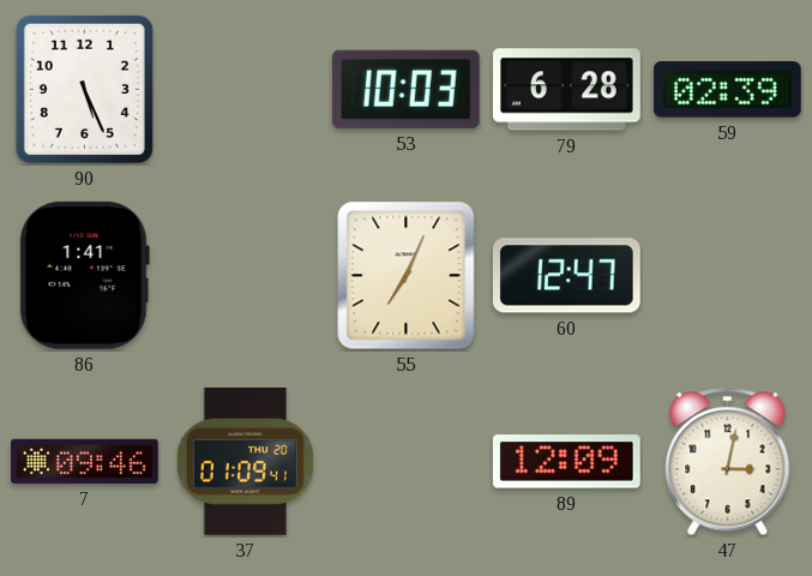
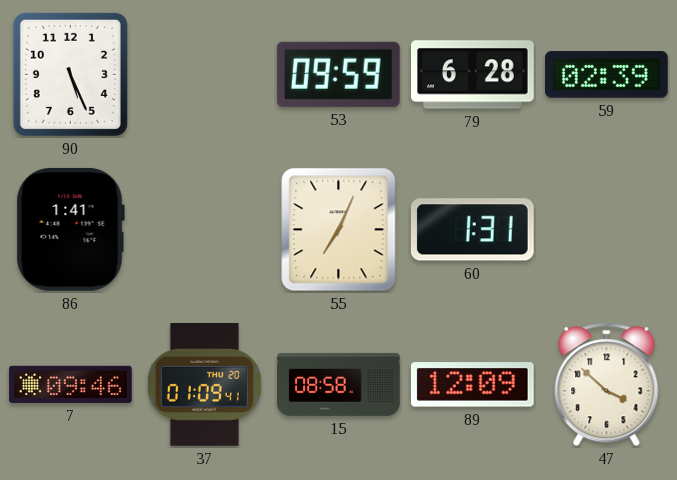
53: 10:03 -> 09:59
60: 12:47 -> 1:31
15: none -> 08:58
47: 3:02 -> 3:52
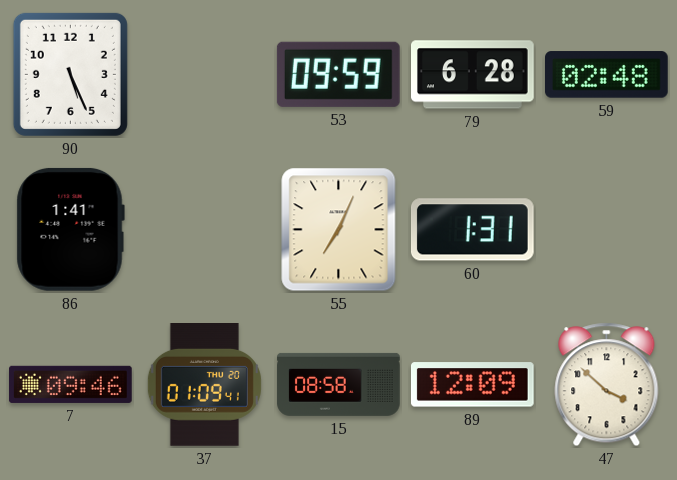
59: 02:39 -> 02:48
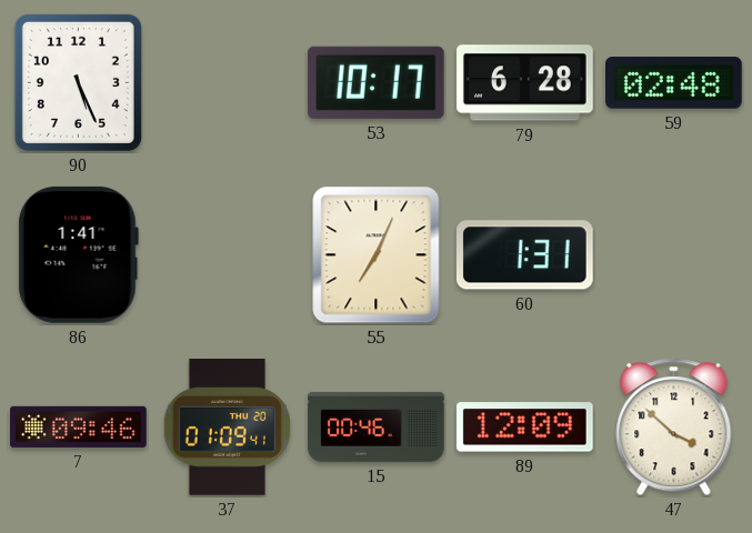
53: 09:59 -> 10:17
15: 08:58 -> 00:46
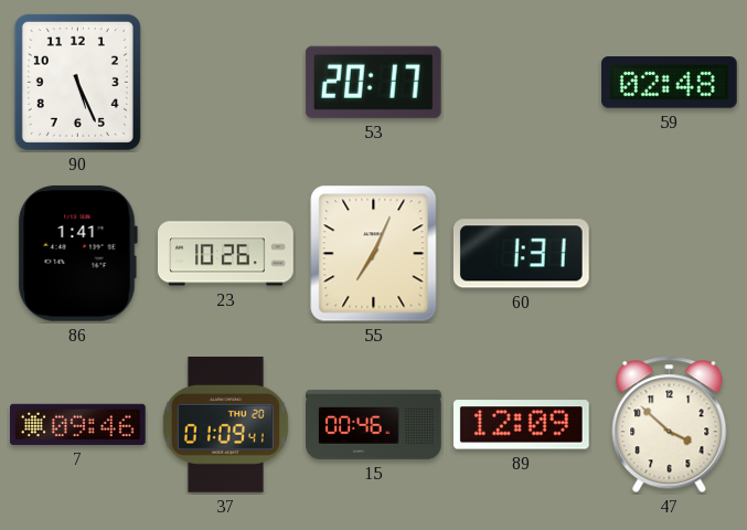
53: 10:17 -> 20:17
79: 6:28 -> none
23: none -> 10:26
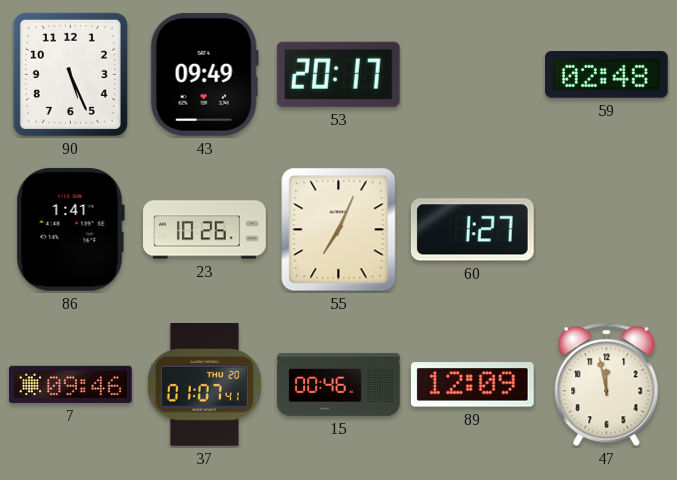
43: none -> 09:49
60: 1:31 -> 1:27
37: 01:09 -> 01:07
47: 3:52 -> 11:58
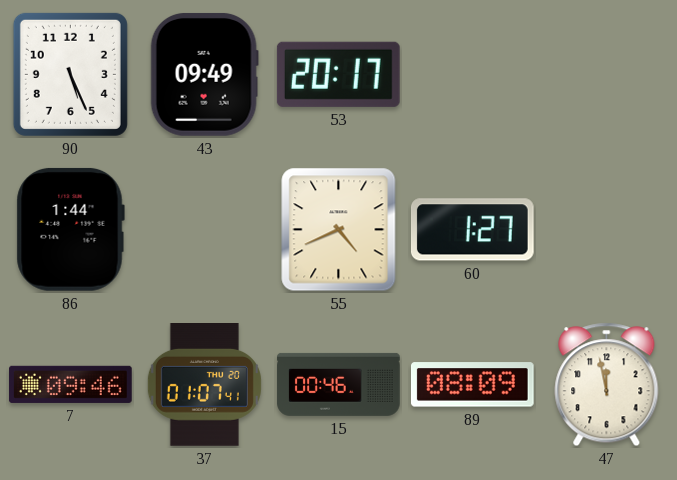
59: 02:48 -> none
86: 1:41 -> 1:44
23: 10:26 -> none
55: 7:04 -> 4:41
89: 12:09 -> 08:09
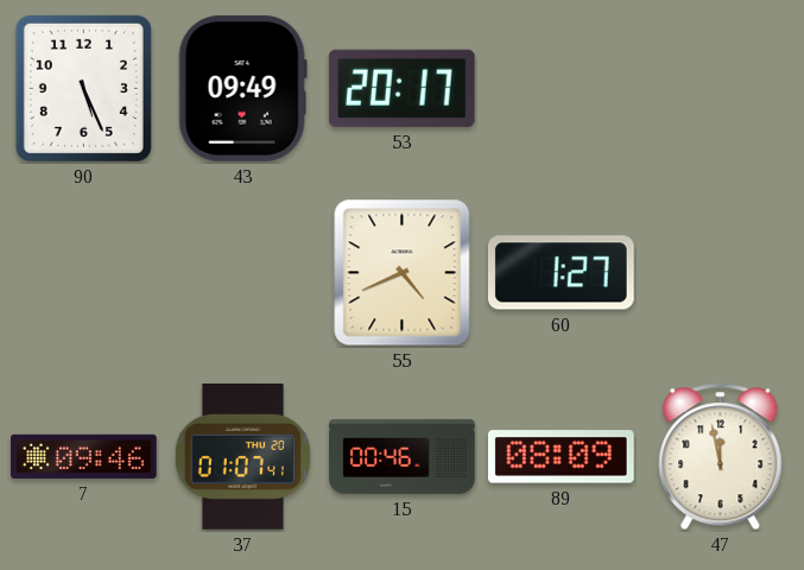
86: 1:44 -> none
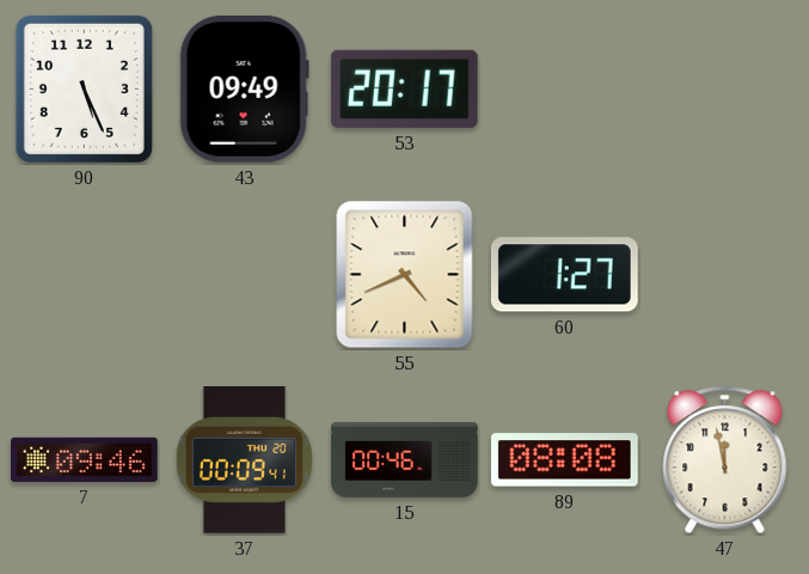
37: 01:07 -> 00:09
89: 08:09 -> 08:08
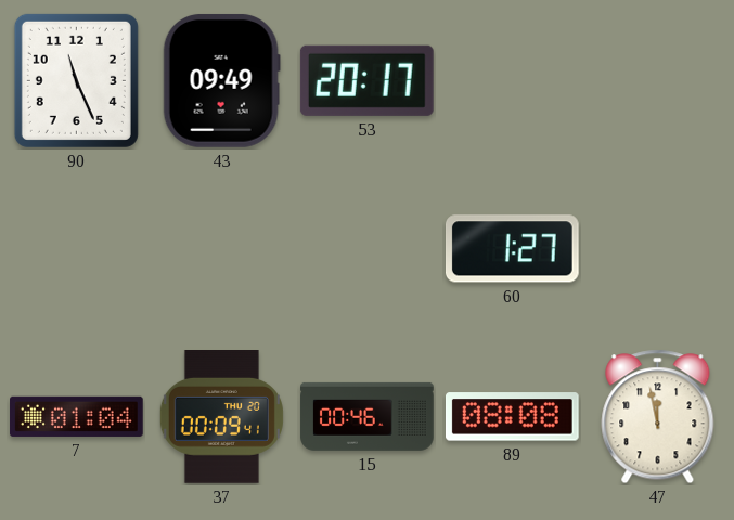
90: 5:26 -> 11:26
55: 4:41 -> none
7: 09:46 -> 01:04
